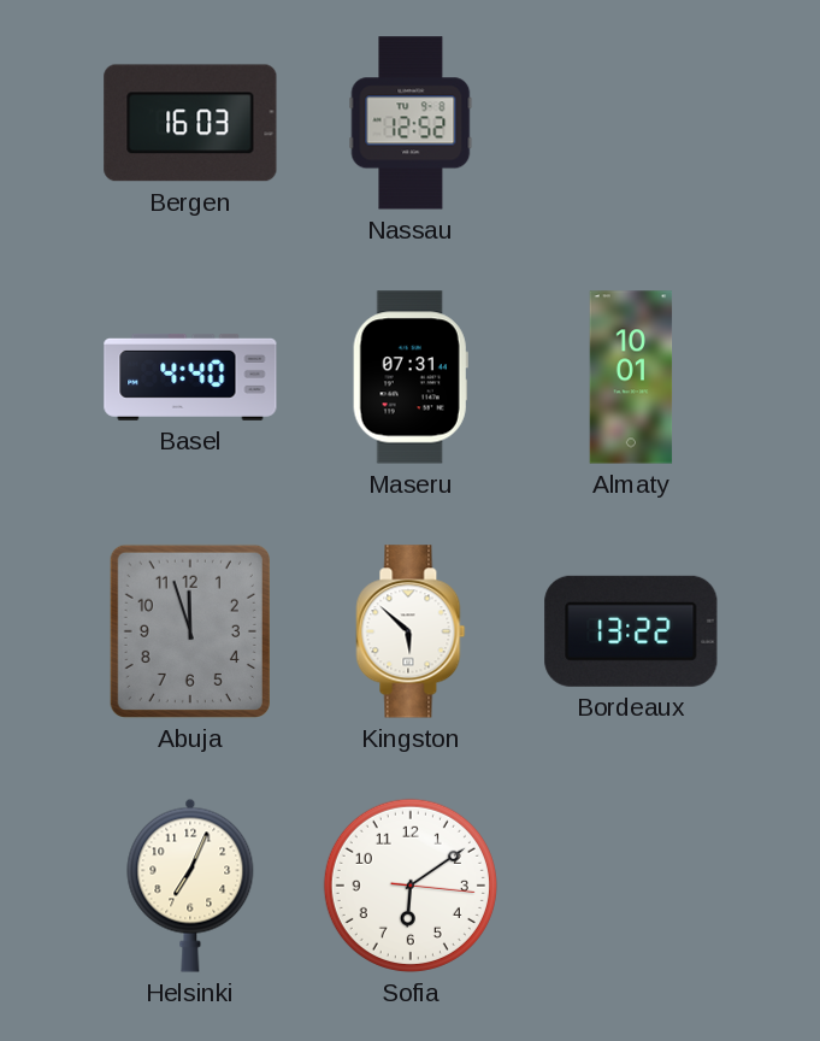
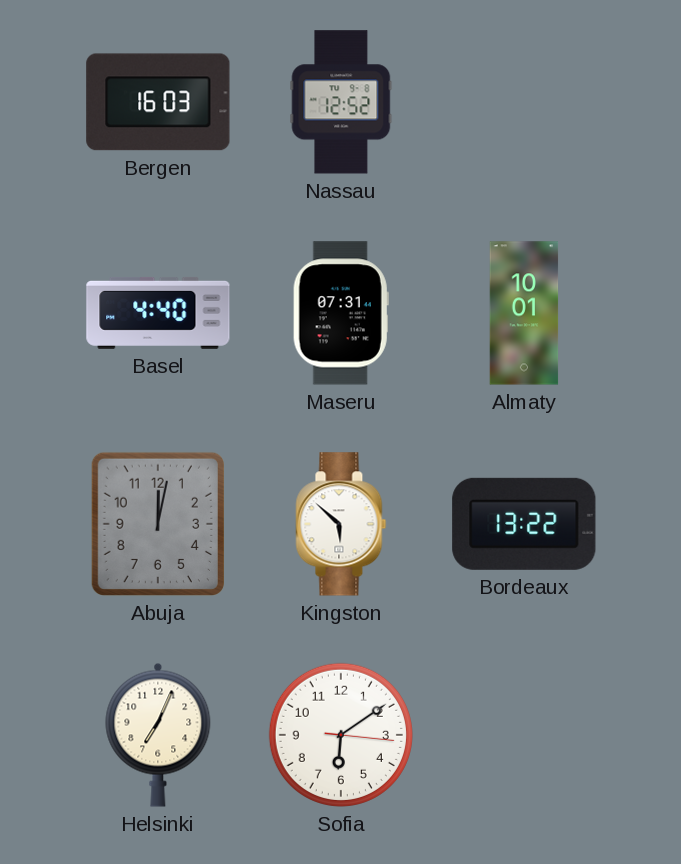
Abuja: 11:57 -> 12:02
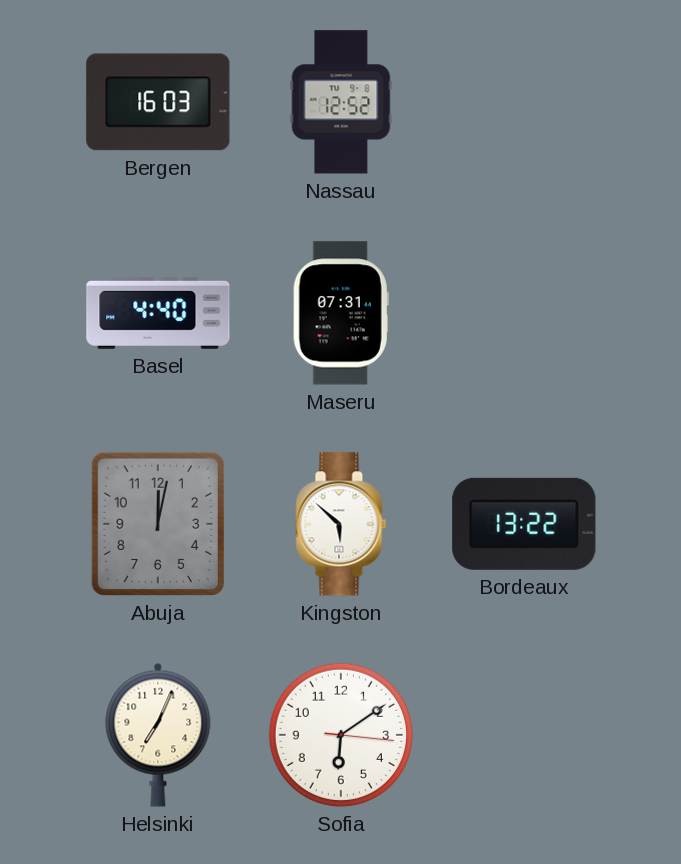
Almaty: 10:01 -> none
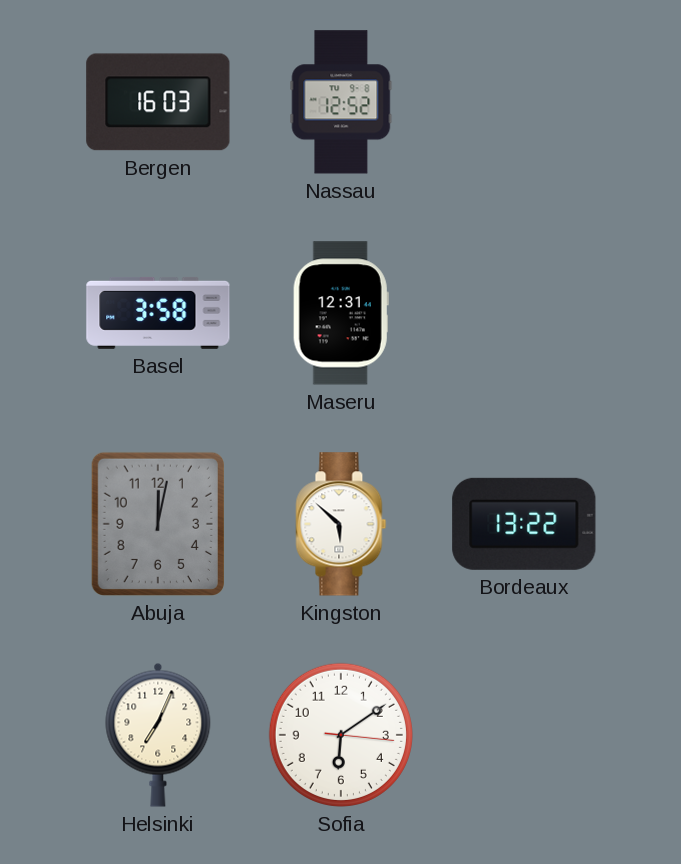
Basel: 4:40 -> 3:58
Maseru: 07:31 -> 12:31
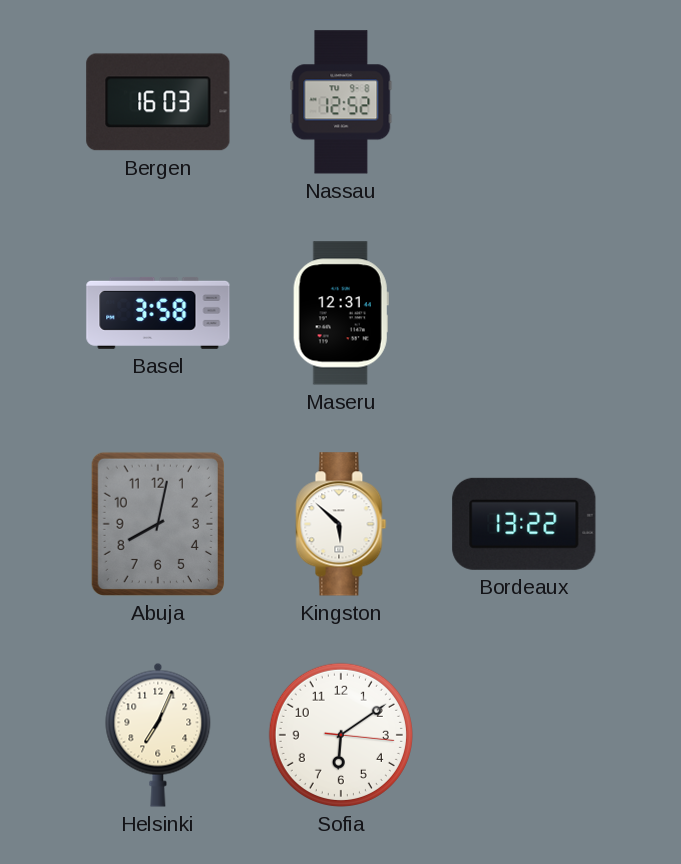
Abuja: 12:02 -> 8:02
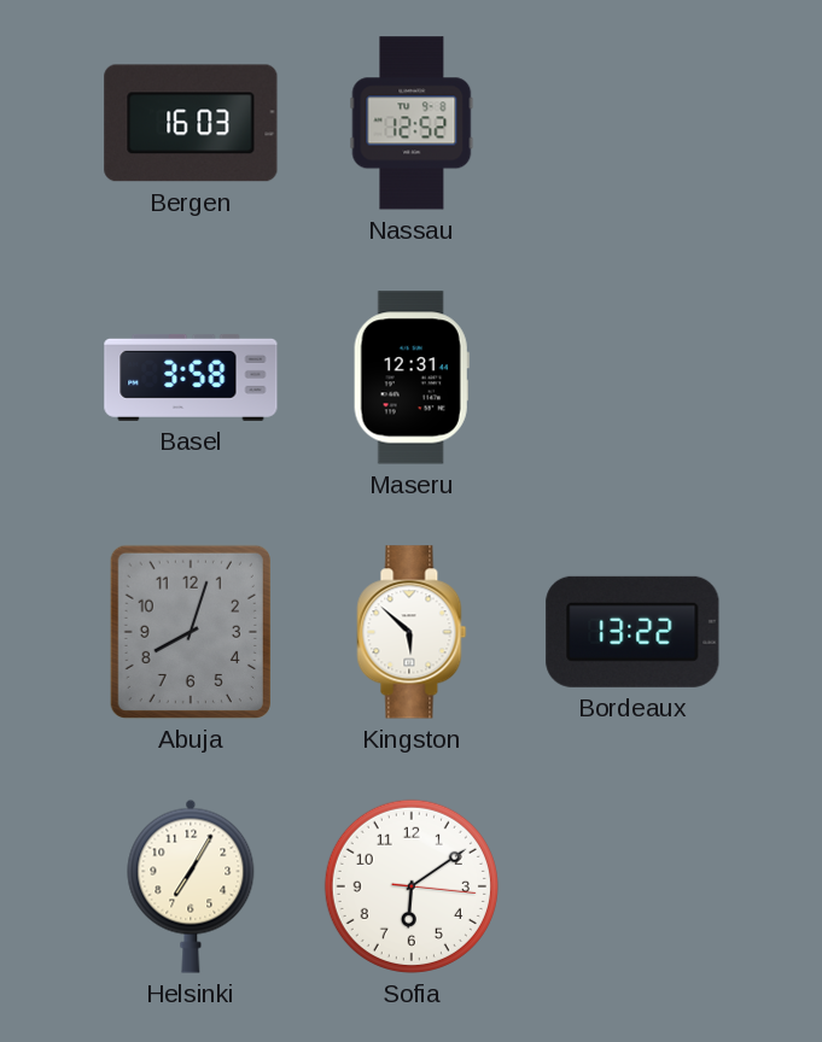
Abuja: 8:02 -> 8:03
Helsinki: 7:04 -> 7:05
